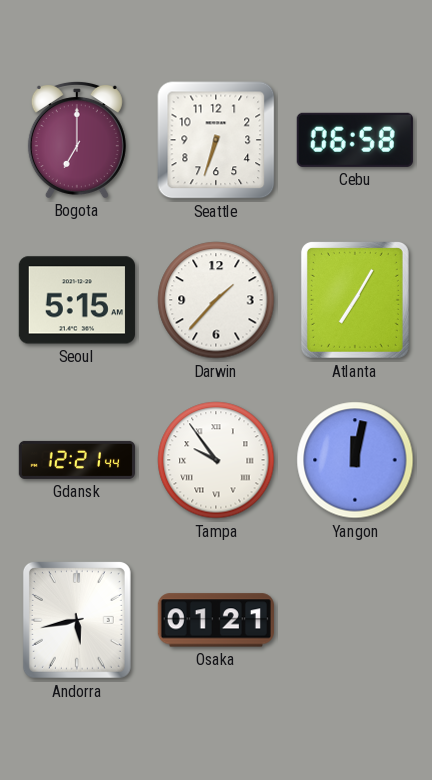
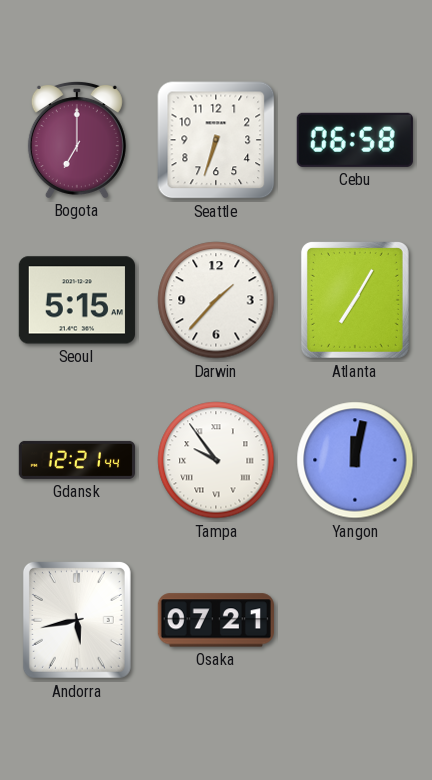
Osaka: 01:21 -> 07:21
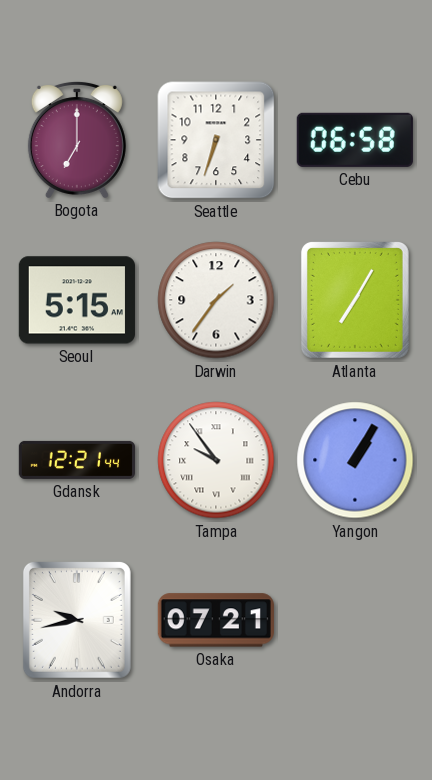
Darwin: 1:37 -> 1:36
Yangon: 12:02 -> 1:05
Andorra: 5:43 -> 9:43
